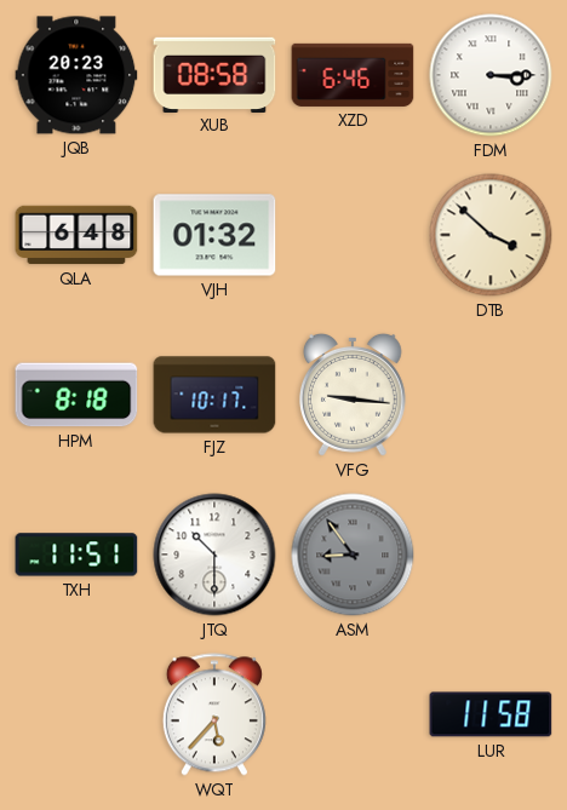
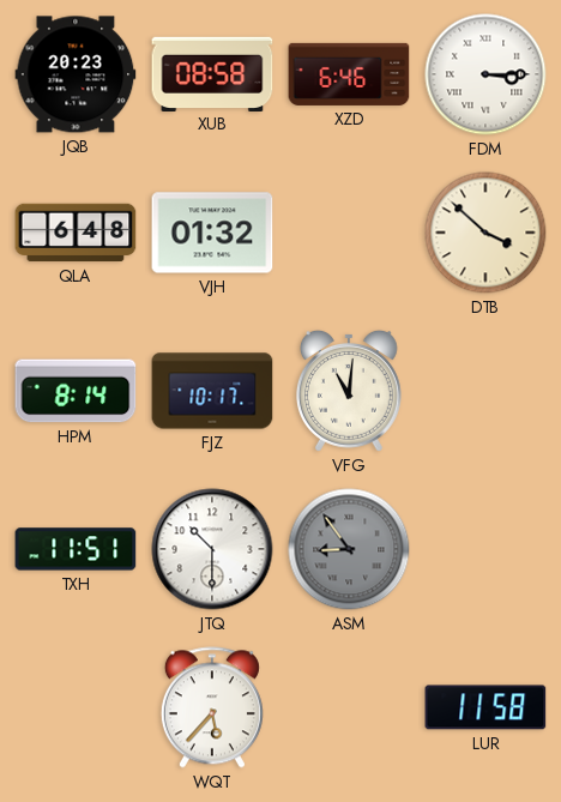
HPM: 8:18 -> 8:14
VFG: 9:16 -> 11:01
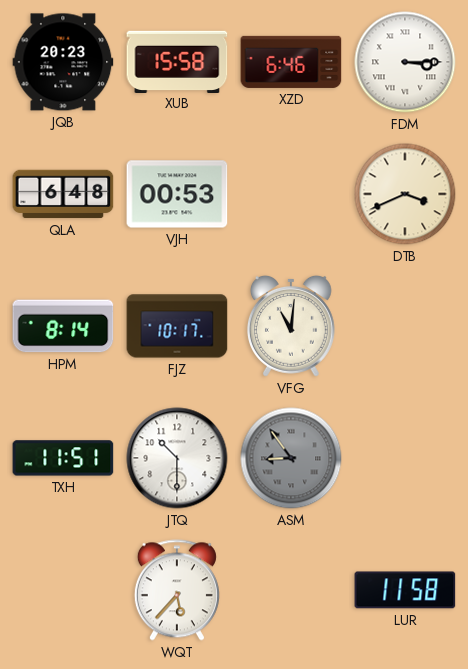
XUB: 08:58 -> 15:58
VJH: 01:32 -> 00:53
DTB: 3:52 -> 3:41
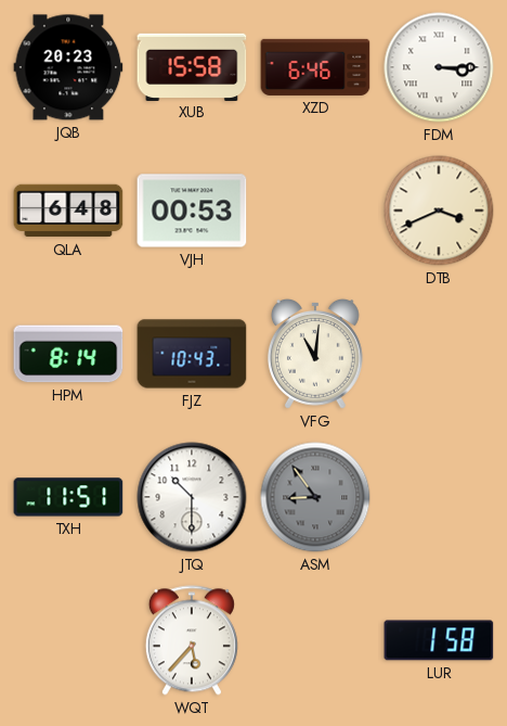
FJZ: 10:17 -> 10:43
LUR: 11:58 -> 1:58
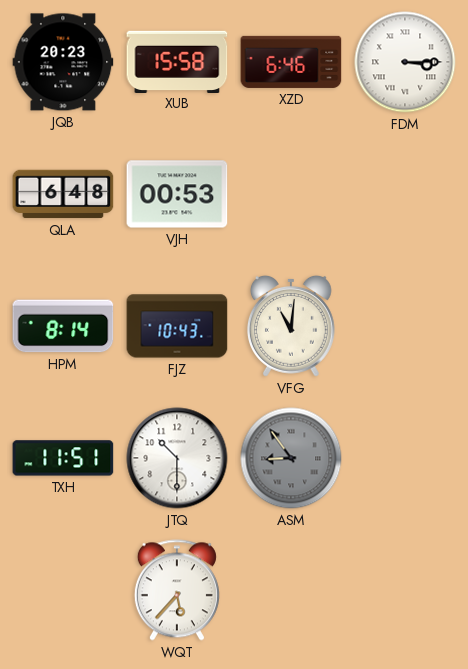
DTB: 3:41 -> none
LUR: 1:58 -> none
